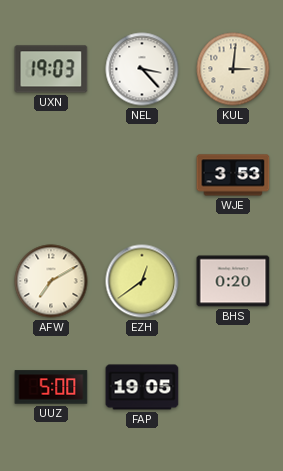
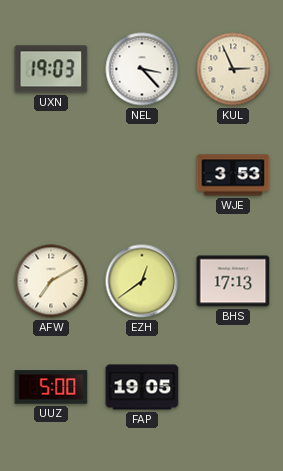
KUL: 3:01 -> 2:56
BHS: 0:20 -> 17:13
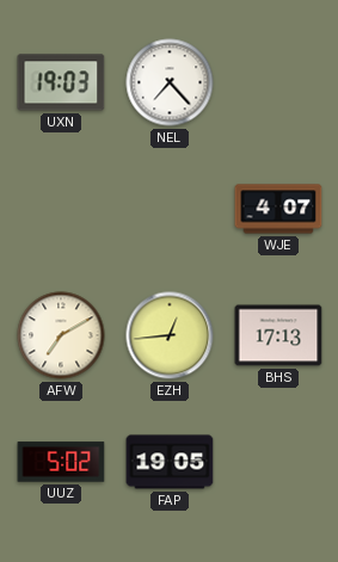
NEL: 3:23 -> 7:23
KUL: 2:56 -> none
WJE: 3:53 -> 4:07
EZH: 12:39 -> 12:44
UUZ: 5:00 -> 5:02
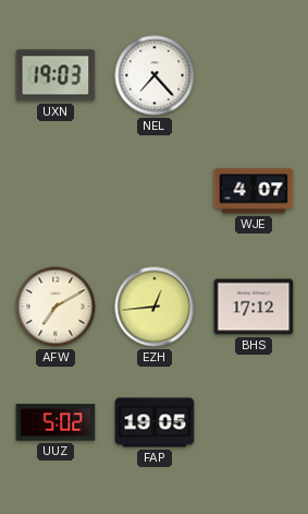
BHS: 17:13 -> 17:12
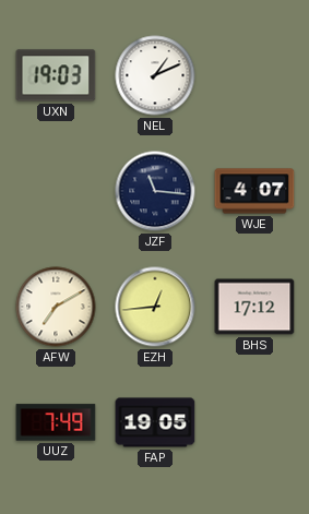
NEL: 7:23 -> 1:11
JZF: none -> 11:16
UUZ: 5:02 -> 7:49
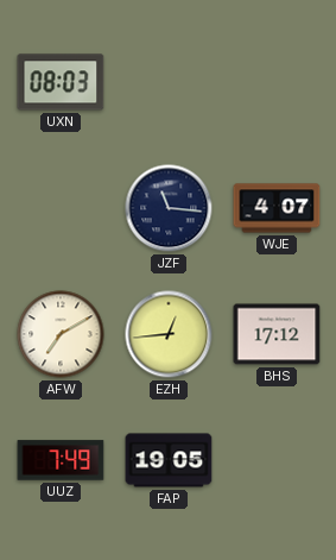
UXN: 19:03 -> 08:03
NEL: 1:11 -> none
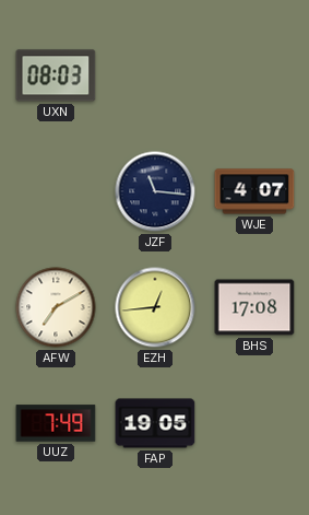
BHS: 17:12 -> 17:08
